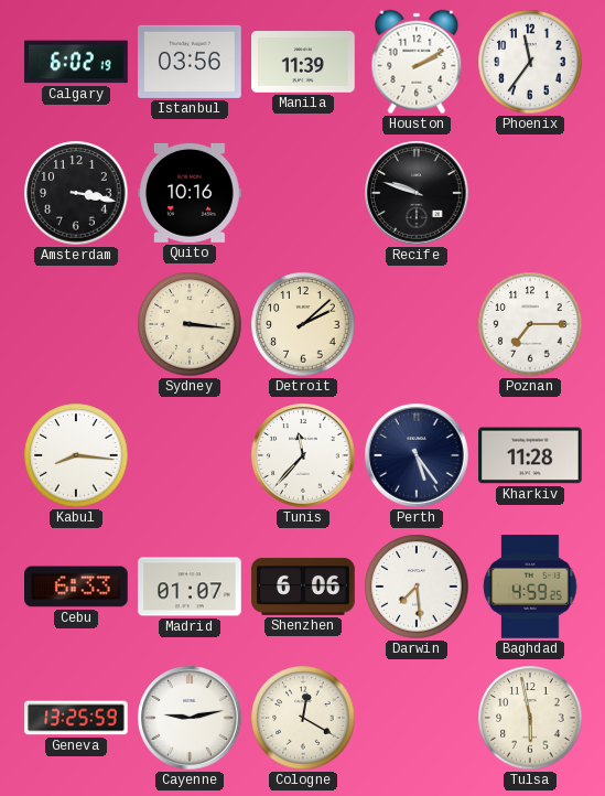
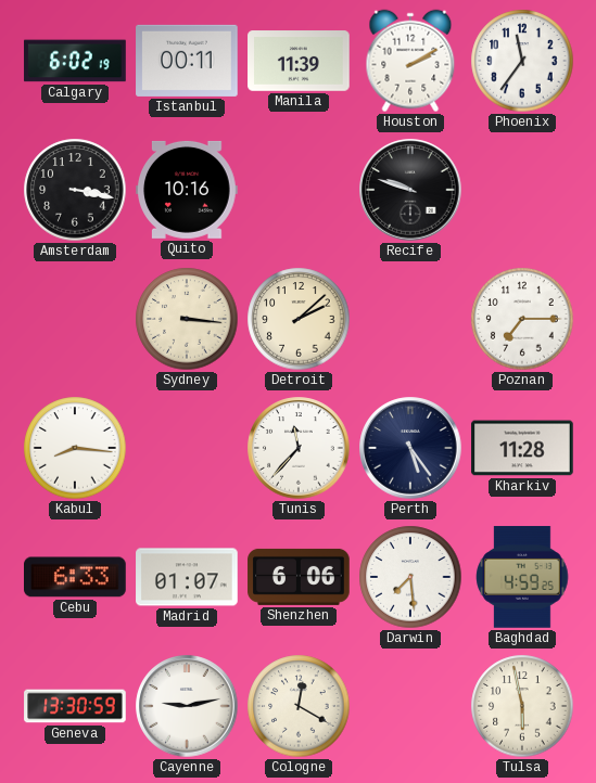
Istanbul: 03:56 -> 00:11
Geneva: 13:25 -> 13:30
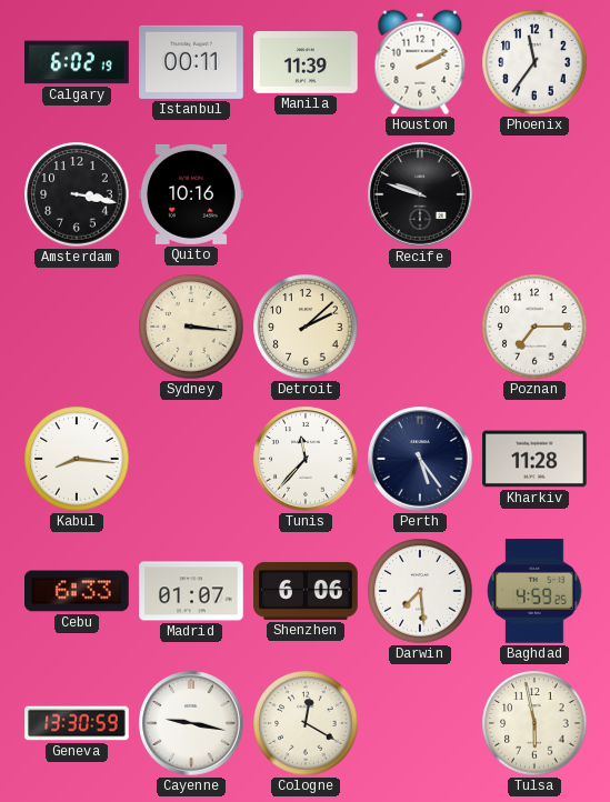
Cayenne: 9:13 -> 9:17
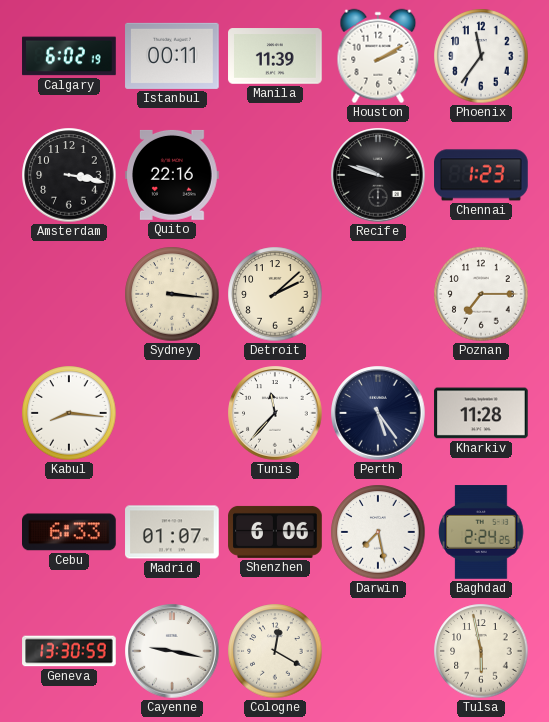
Quito: 10:16 -> 22:16
Chennai: none -> 1:23
Darwin: 7:29 -> 7:28
Baghdad: 4:59 -> 2:24
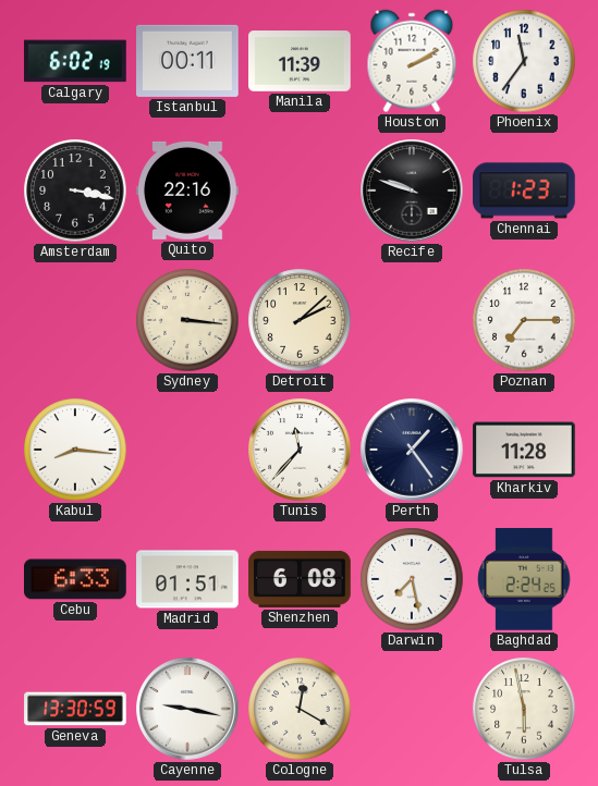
Perth: 5:24 -> 1:24
Madrid: 01:07 -> 01:51
Shenzhen: 6:06 -> 6:08
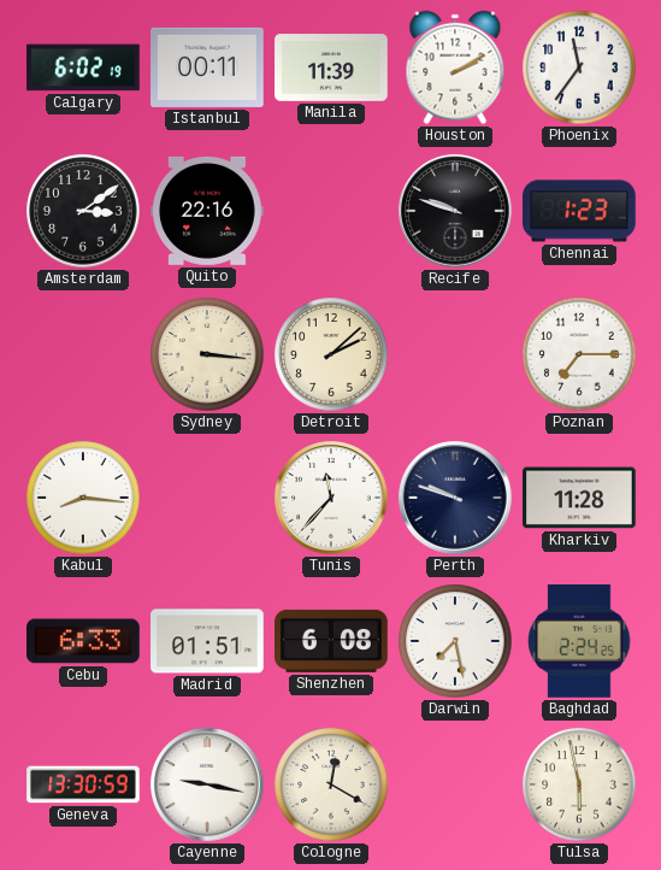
Amsterdam: 3:17 -> 3:09
Perth: 1:24 -> 9:48
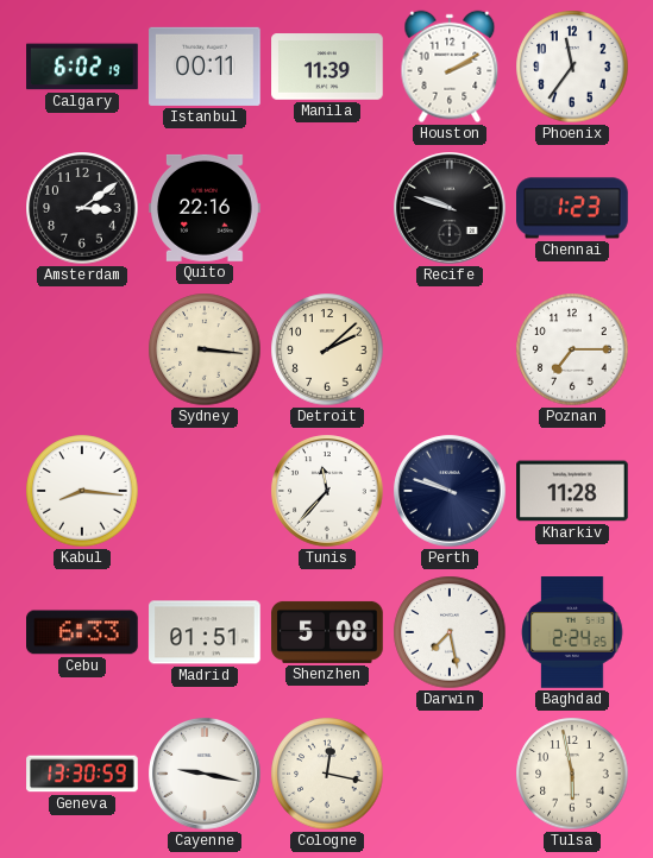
Shenzhen: 6:08 -> 5:08
Cologne: 12:20 -> 12:17
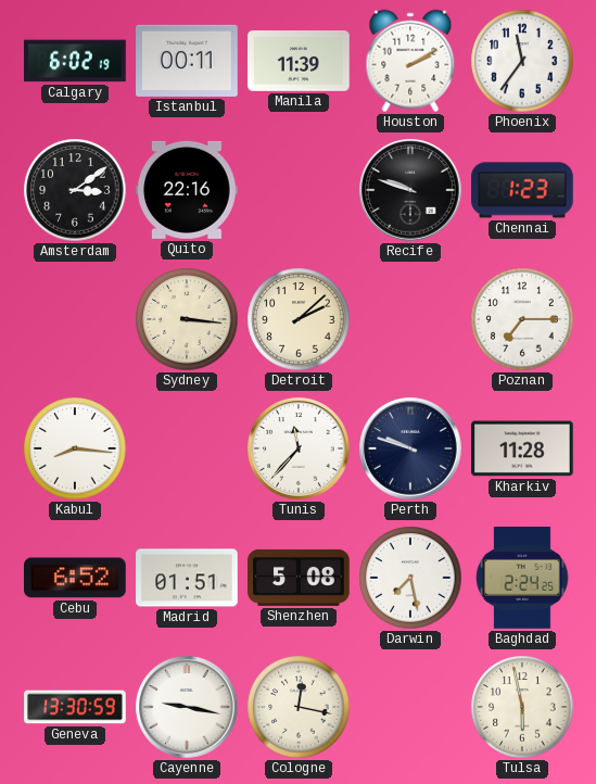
Cebu: 6:33 -> 6:52
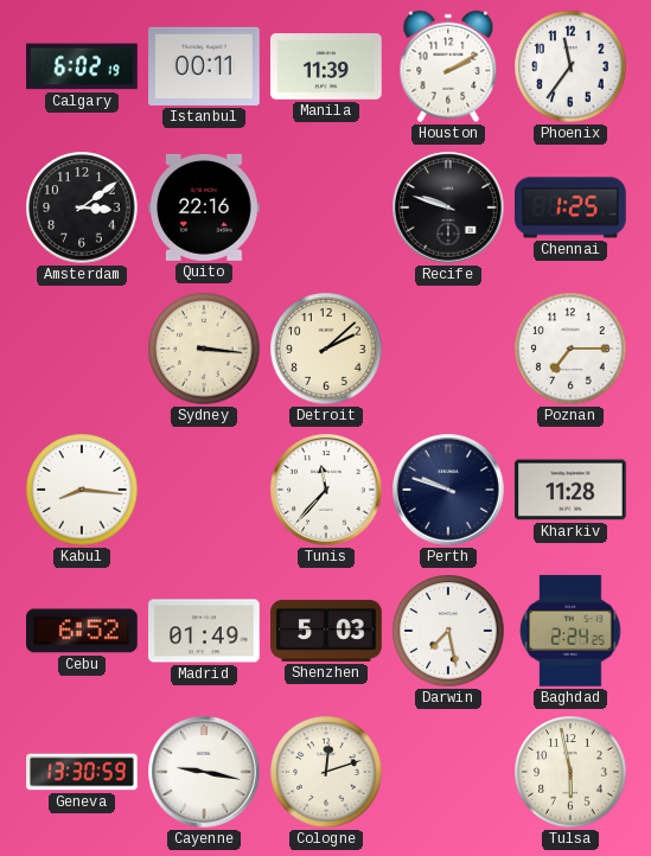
Chennai: 1:23 -> 1:25
Madrid: 01:51 -> 01:49
Shenzhen: 5:08 -> 5:03
Cologne: 12:17 -> 12:12
